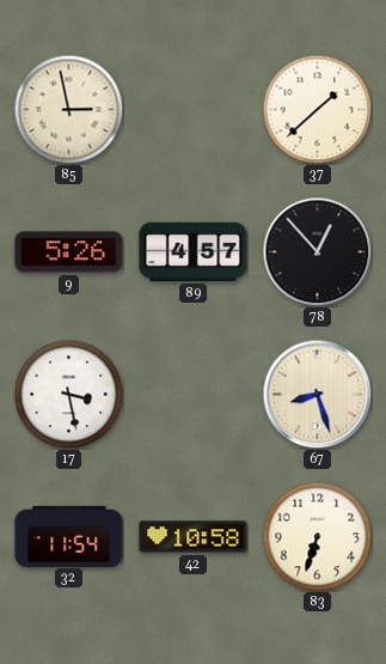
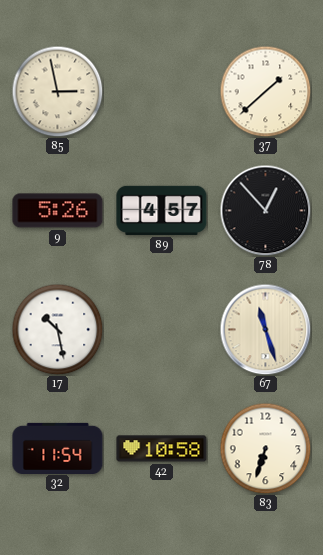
17: 3:28 -> 10:28
67: 8:27 -> 11:27
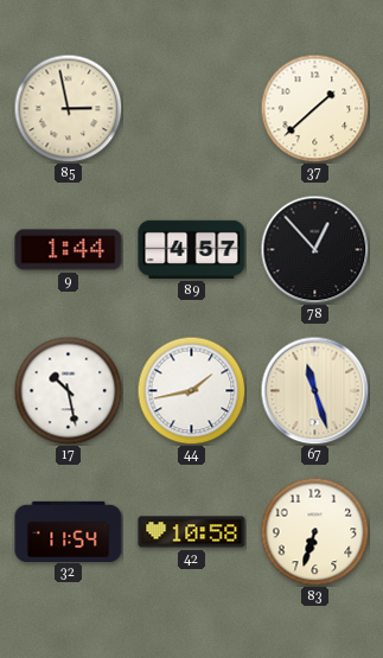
9: 5:26 -> 1:44
44: none -> 1:43
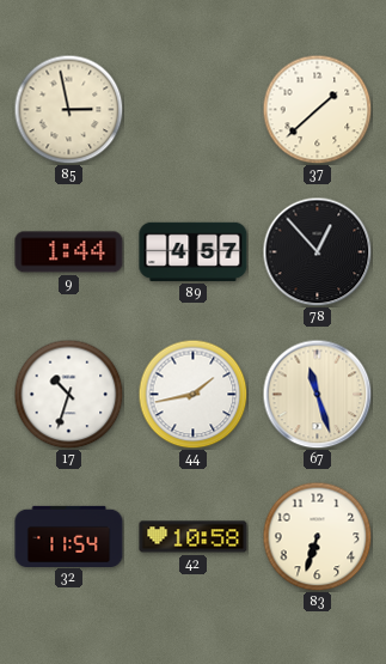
17: 10:28 -> 10:33
